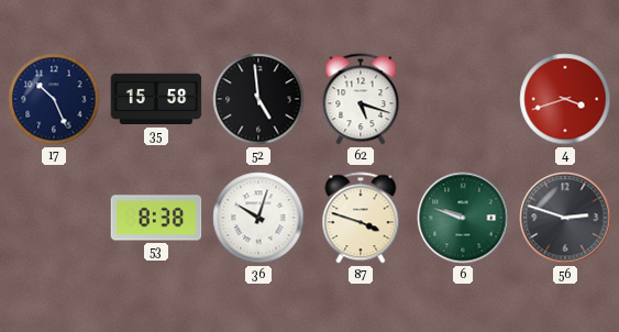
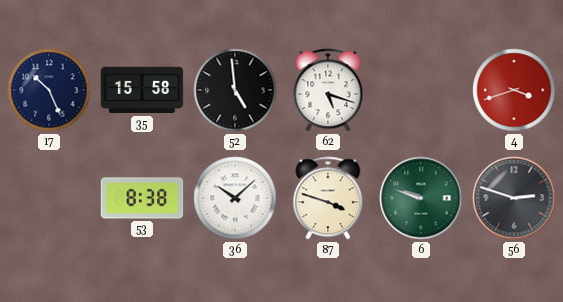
36: 10:03 -> 10:08
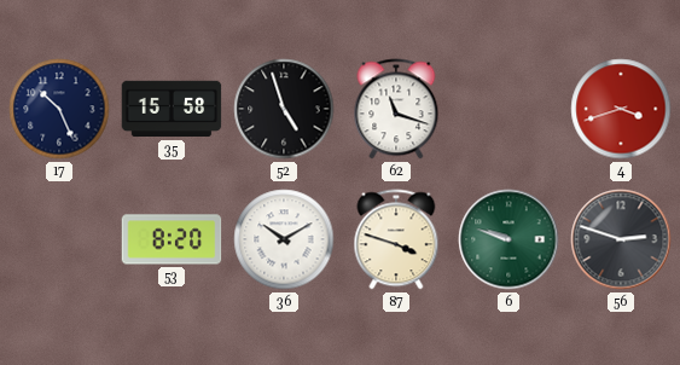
52: 4:59 -> 4:57
62: 5:18 -> 11:18
53: 8:38 -> 8:20
36: 10:08 -> 10:10
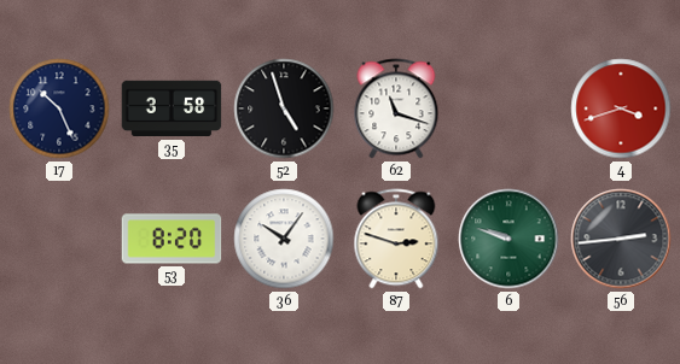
35: 15:58 -> 3:58
36: 10:10 -> 10:06
87: 3:48 -> 2:48
56: 2:48 -> 2:44
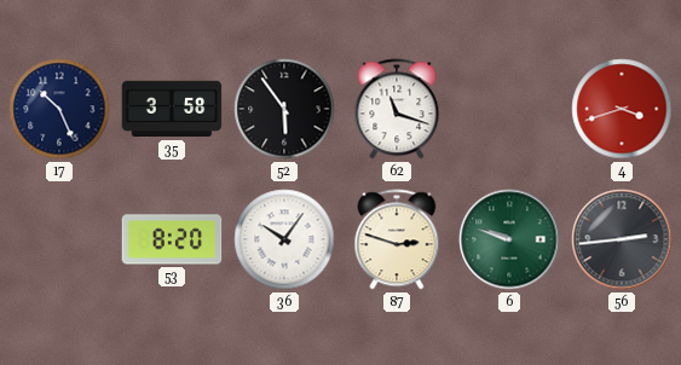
52: 4:57 -> 5:54
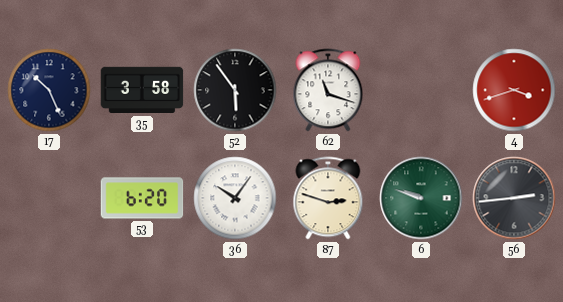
53: 8:20 -> 6:20
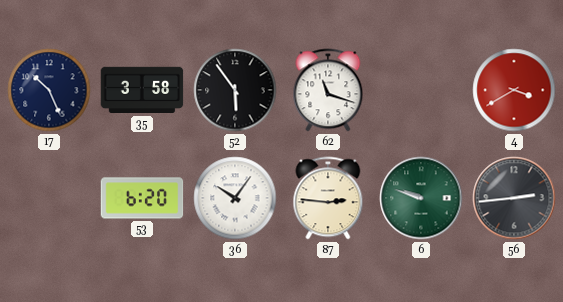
4: 3:42 -> 3:40
87: 2:48 -> 2:46
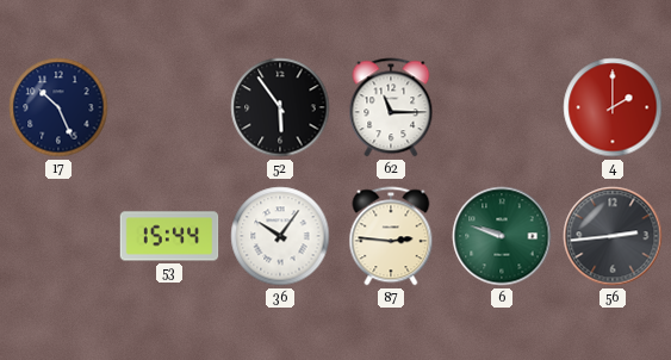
35: 3:58 -> none
62: 11:18 -> 11:15
4: 3:40 -> 2:00
53: 6:20 -> 15:44
